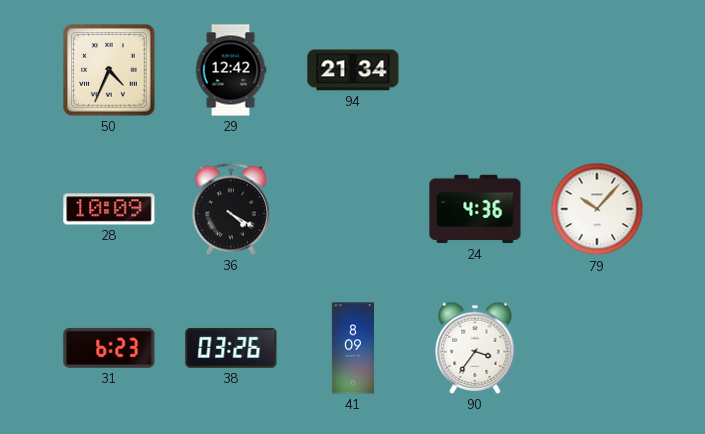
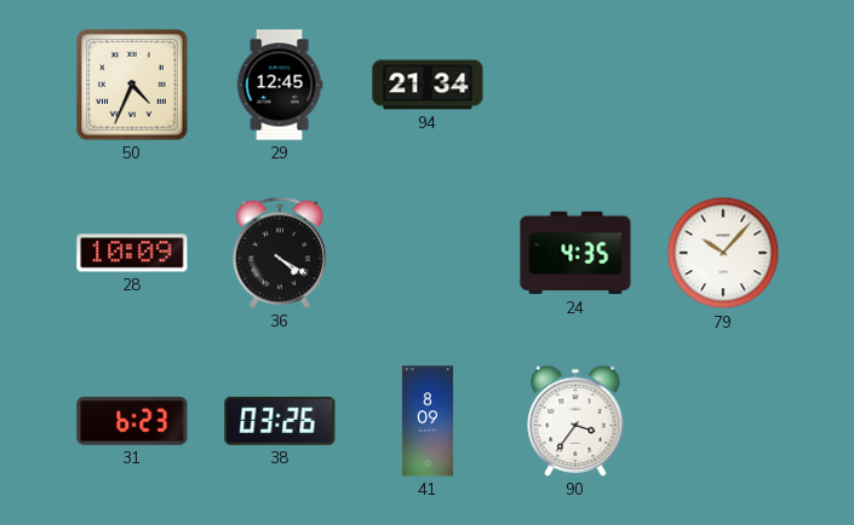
29: 12:42 -> 12:45
24: 4:36 -> 4:35
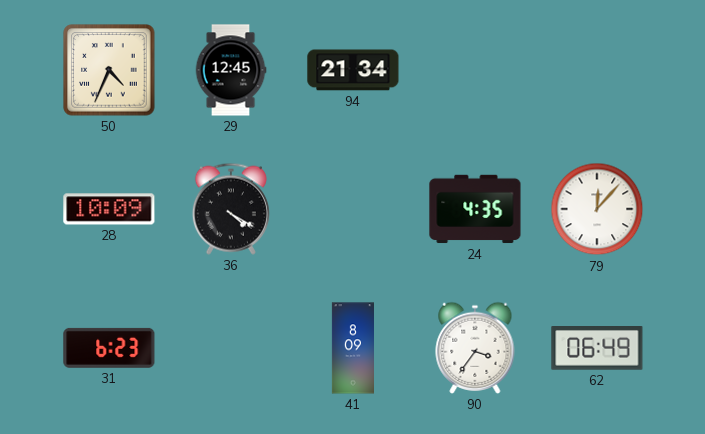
79: 10:07 -> 12:07
38: 03:26 -> none
62: none -> 06:49
